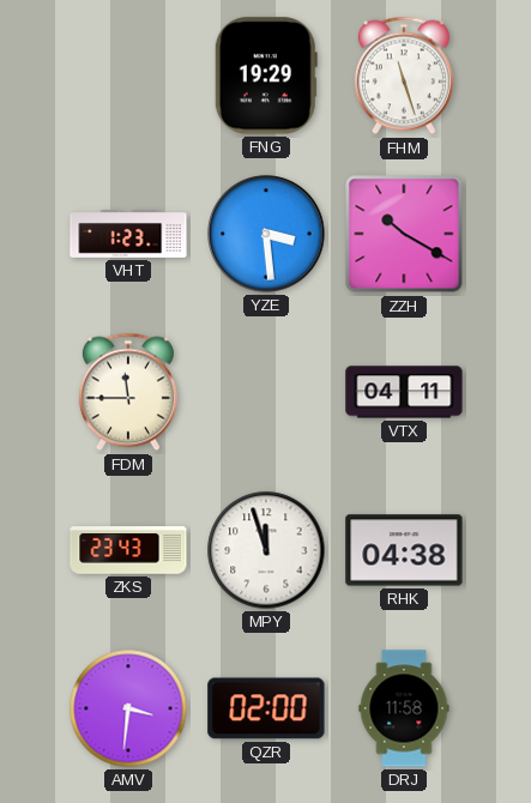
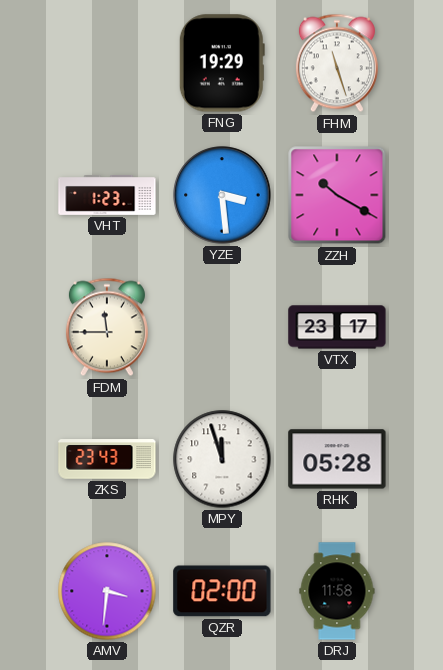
VTX: 04:11 -> 23:17
RHK: 04:38 -> 05:28
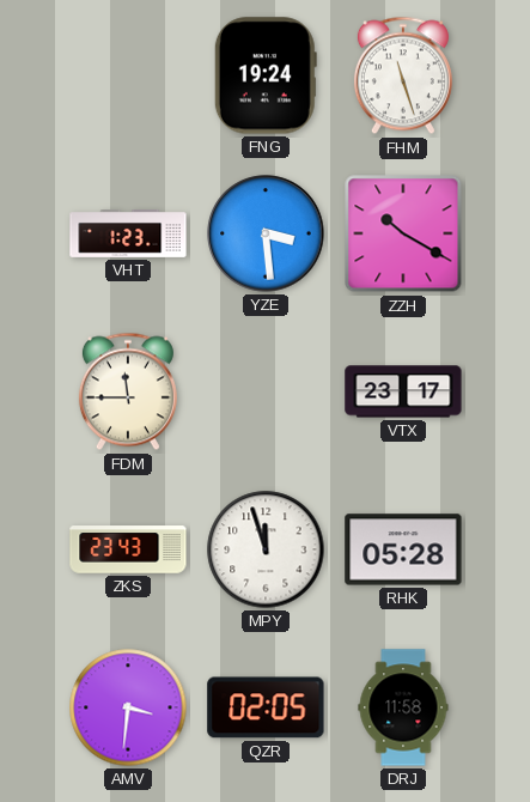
FNG: 19:29 -> 19:24
QZR: 02:00 -> 02:05
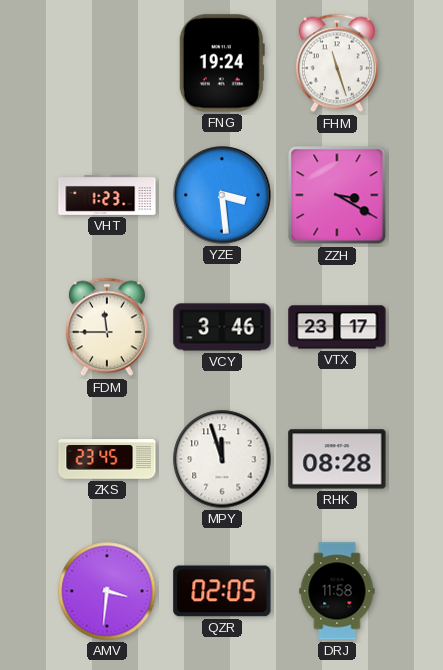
ZZH: 10:20 -> 3:20
VCY: none -> 3:46
ZKS: 23:43 -> 23:45
RHK: 05:28 -> 08:28
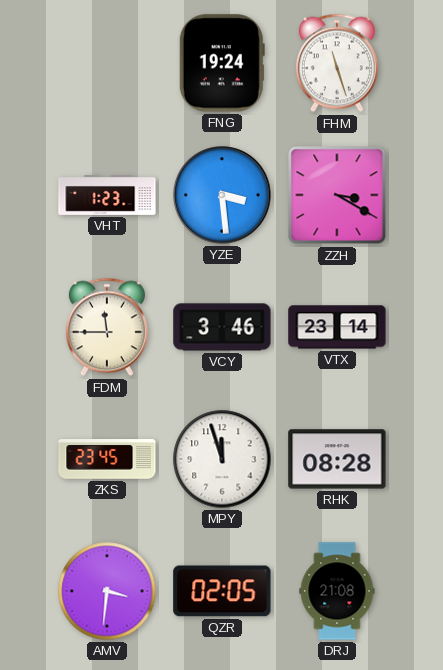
VTX: 23:17 -> 23:14
DRJ: 11:58 -> 21:08
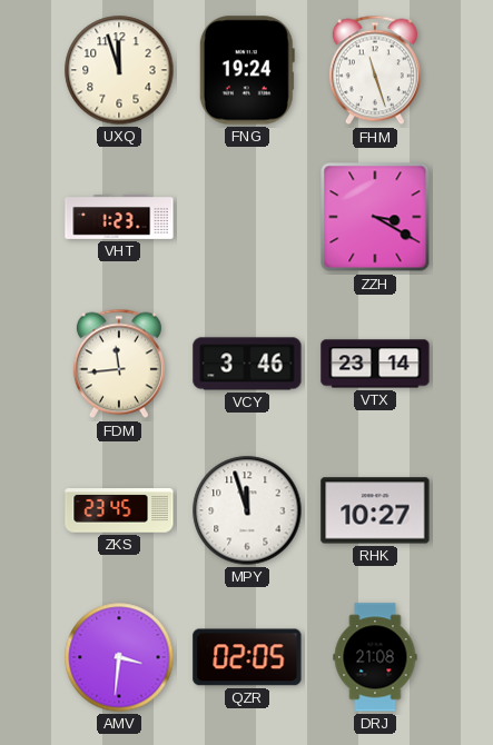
UXQ: none -> 11:57
YZE: 3:29 -> none
FDM: 11:45 -> 11:44
RHK: 08:28 -> 10:27
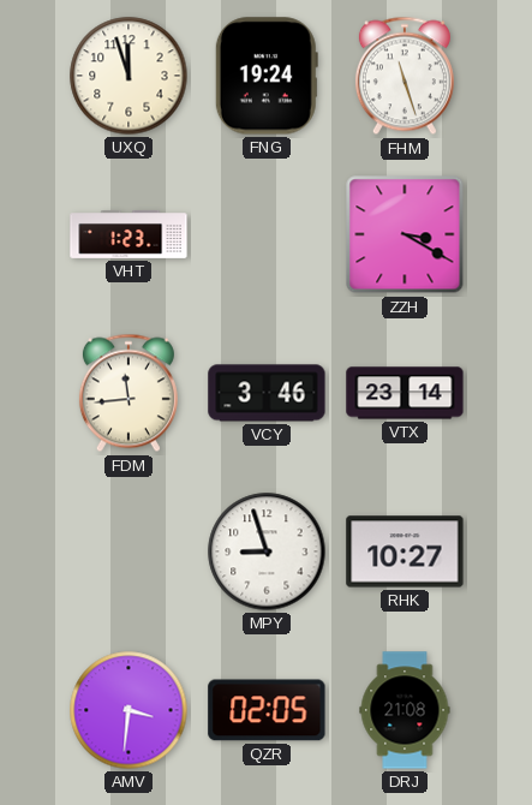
ZKS: 23:45 -> none
MPY: 11:57 -> 8:57
